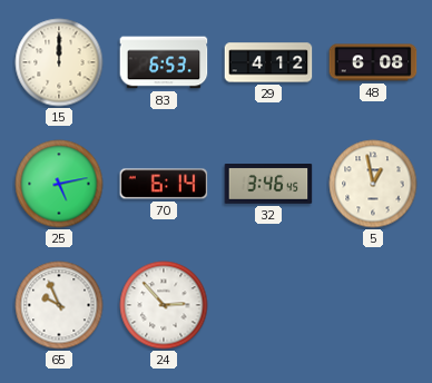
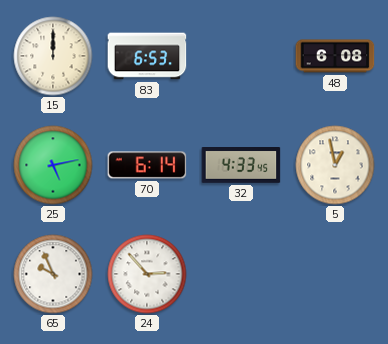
29: 4:12 -> none
32: 3:46 -> 4:33
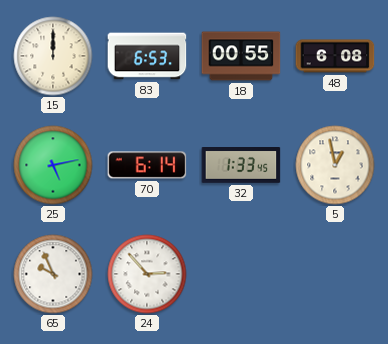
18: none -> 00:55
32: 4:33 -> 1:33
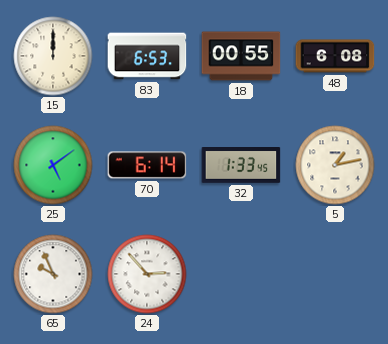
25: 5:13 -> 5:09
5: 12:58 -> 1:13
